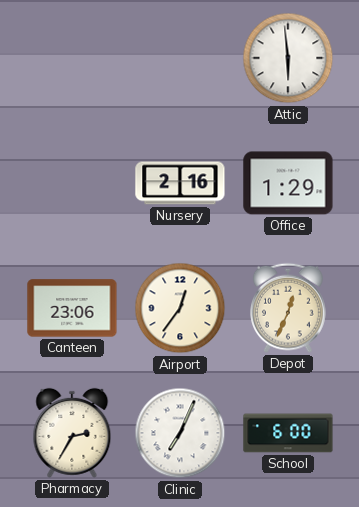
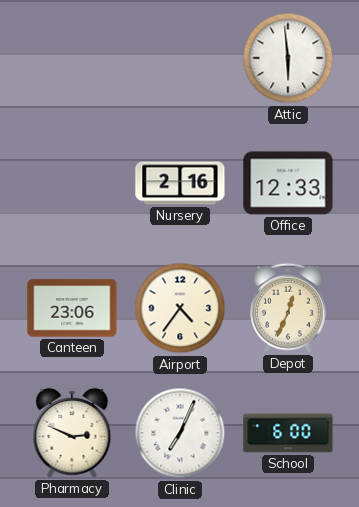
Office: 1:29 -> 12:33
Airport: 12:36 -> 4:36
Pharmacy: 2:35 -> 2:49
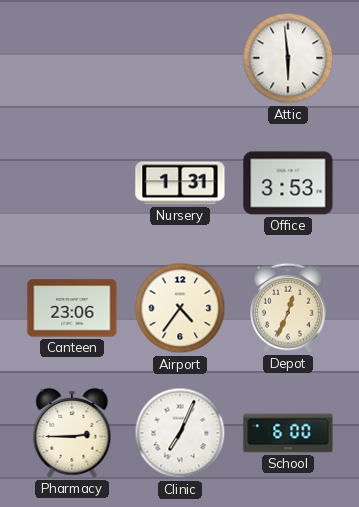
Nursery: 2:16 -> 1:31
Office: 12:33 -> 3:53
Pharmacy: 2:49 -> 2:45
